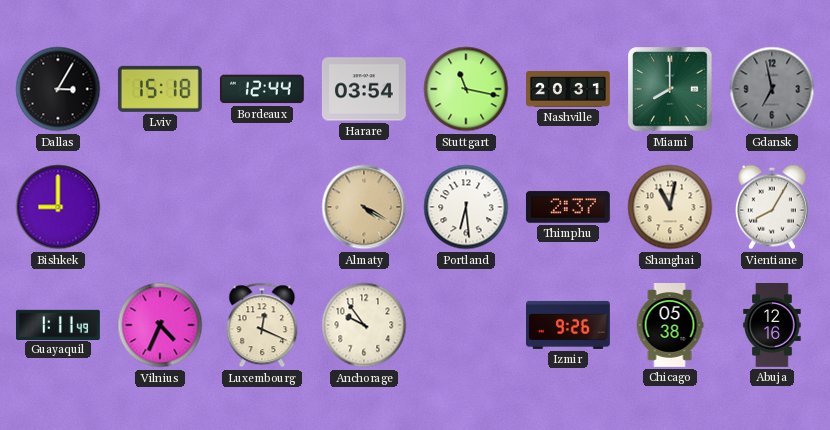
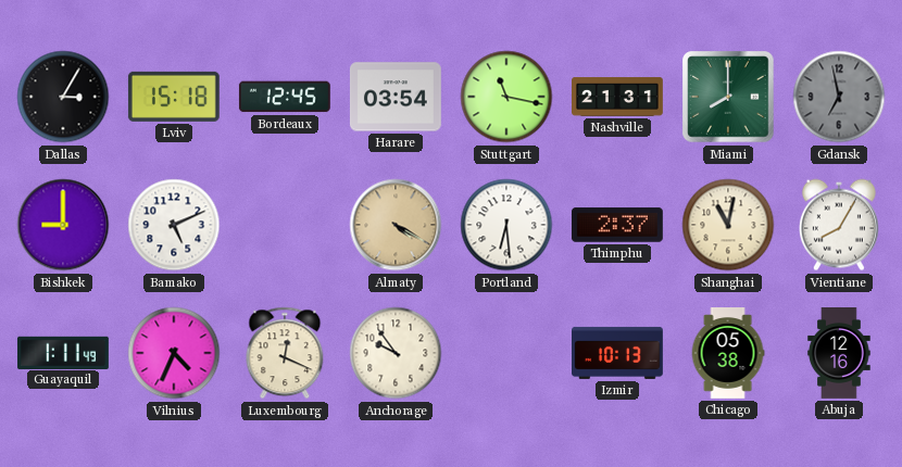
Bordeaux: 12:44 -> 12:45
Nashville: 20:31 -> 21:31
Bamako: none -> 5:11
Izmir: 9:26 -> 10:13
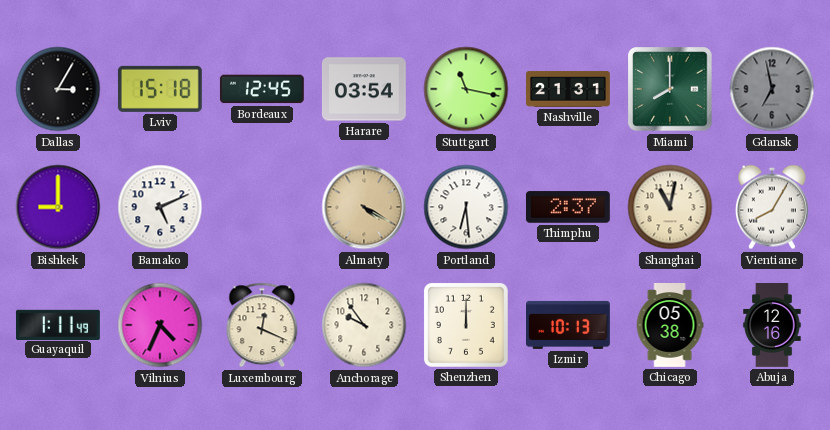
Shenzhen: none -> 12:00
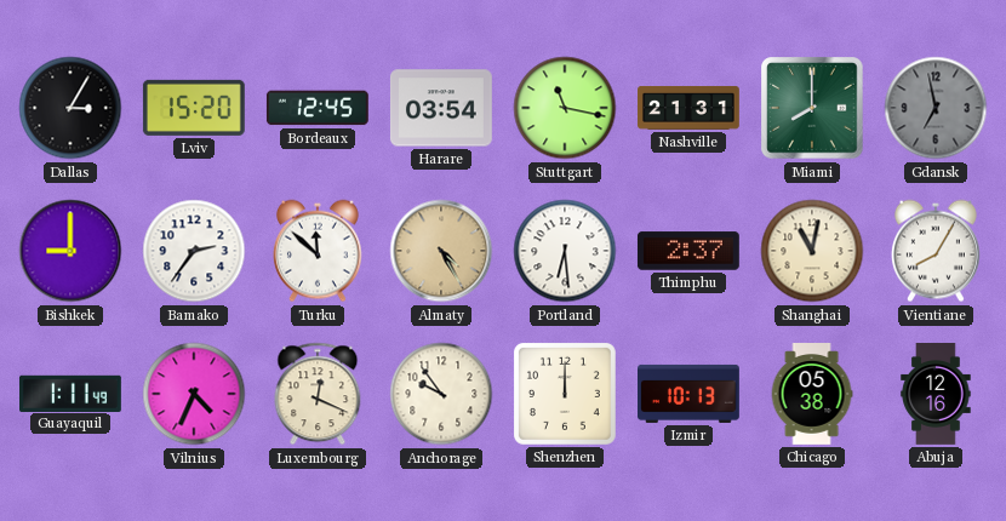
Lviv: 15:18 -> 15:20
Bamako: 5:11 -> 2:36
Turku: none -> 11:52
Almaty: 4:20 -> 4:25
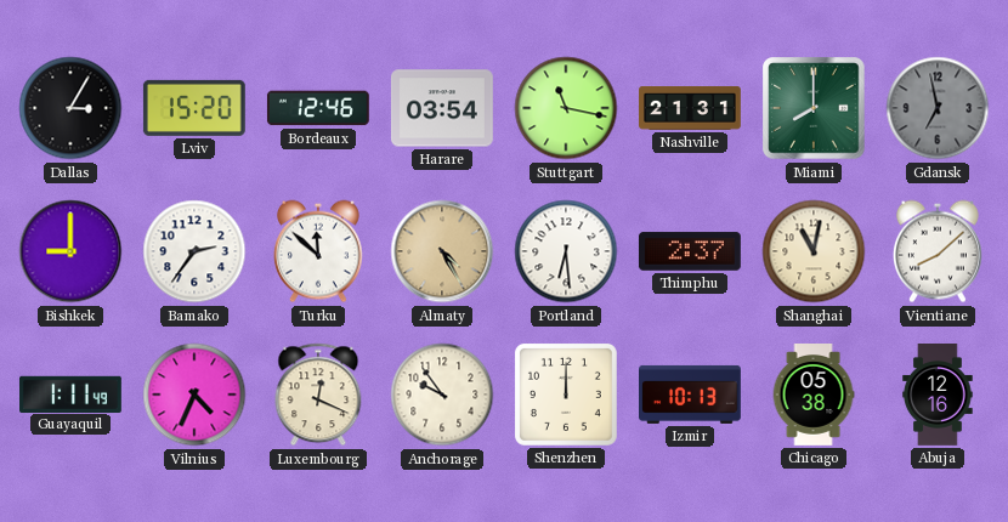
Bordeaux: 12:45 -> 12:46
Vientiane: 8:05 -> 8:08
